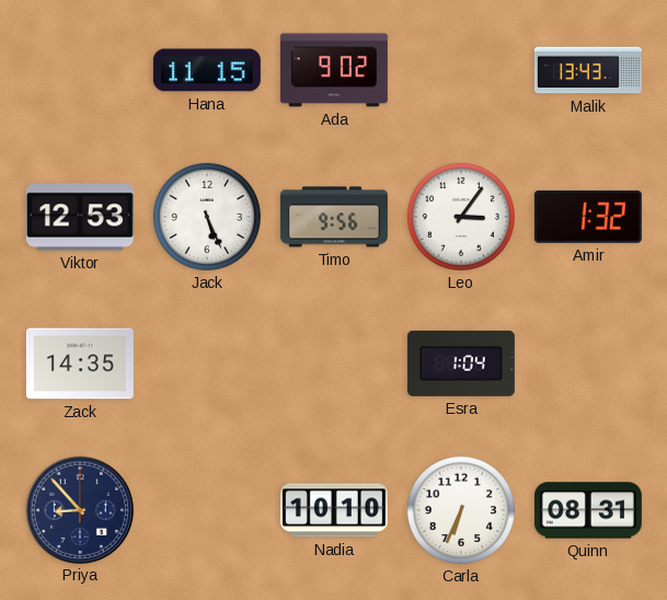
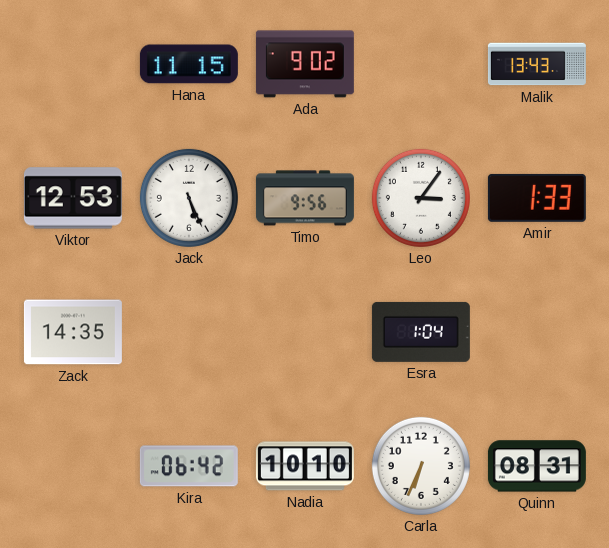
Amir: 1:32 -> 1:33
Priya: 8:53 -> none
Kira: none -> 06:42
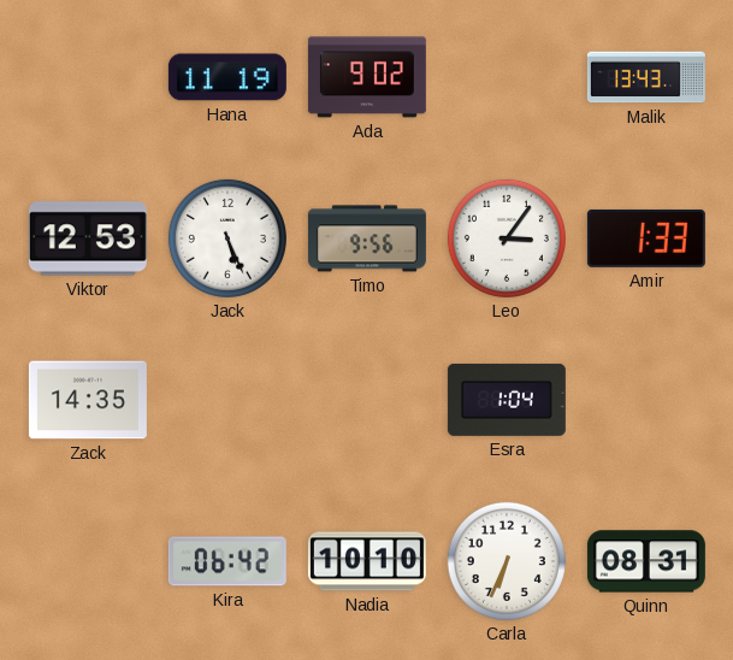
Hana: 11:15 -> 11:19
